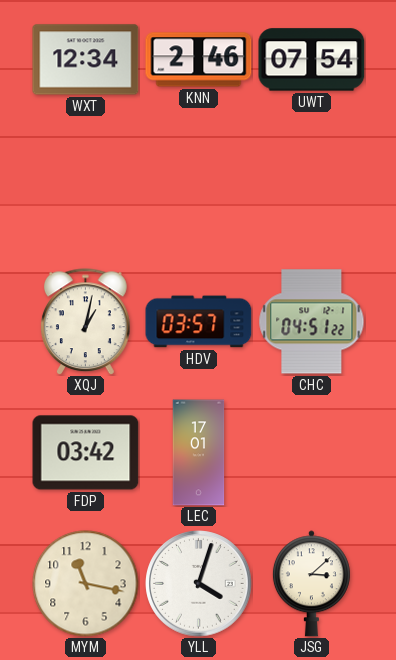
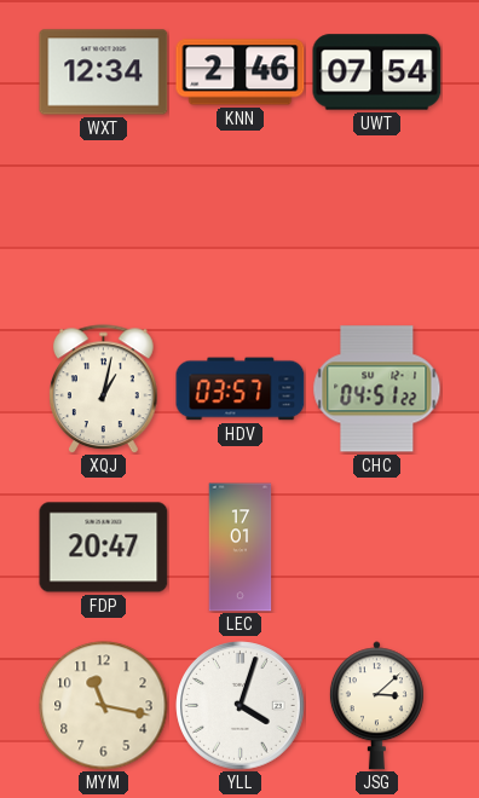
FDP: 03:42 -> 20:47
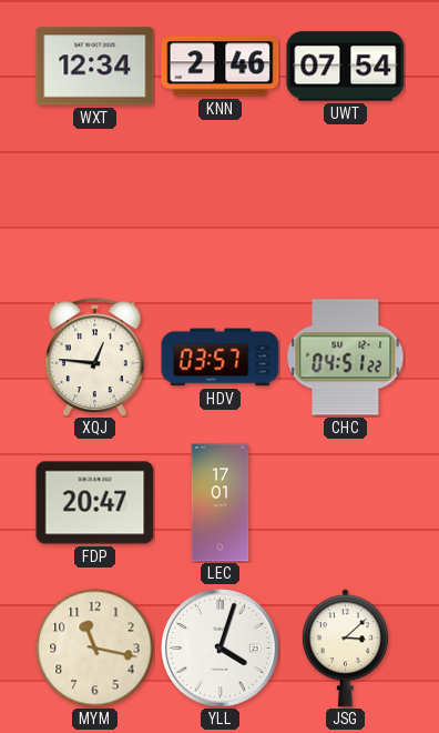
XQJ: 1:02 -> 12:46
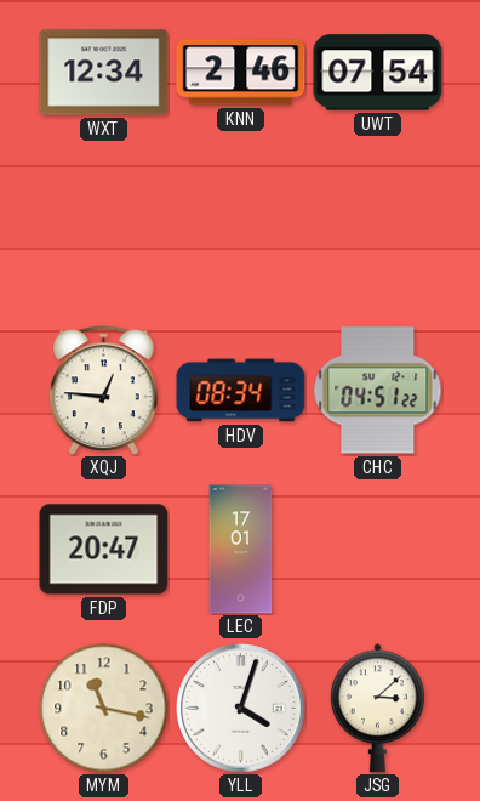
HDV: 03:57 -> 08:34
